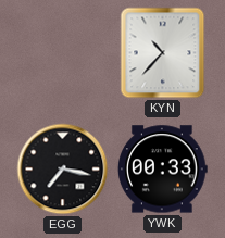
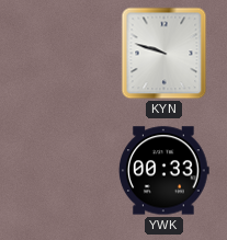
KYN: 10:37 -> 9:48
EGG: 7:17 -> none
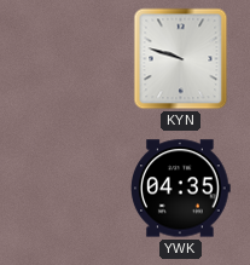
YWK: 00:33 -> 04:35
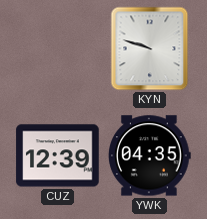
CUZ: none -> 12:39
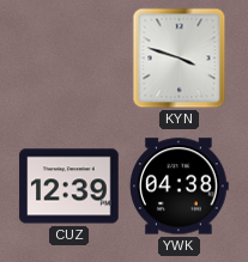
KYN: 9:48 -> 3:48
YWK: 04:35 -> 04:38
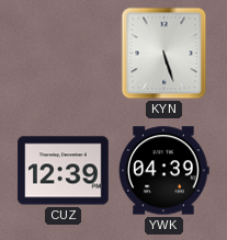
KYN: 3:48 -> 5:27
YWK: 04:38 -> 04:39
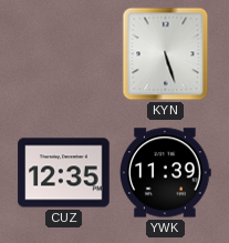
CUZ: 12:39 -> 12:35
YWK: 04:39 -> 11:39
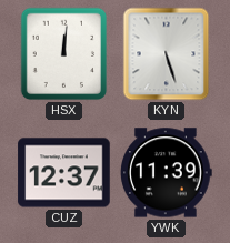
HSX: none -> 12:01
CUZ: 12:35 -> 12:37
